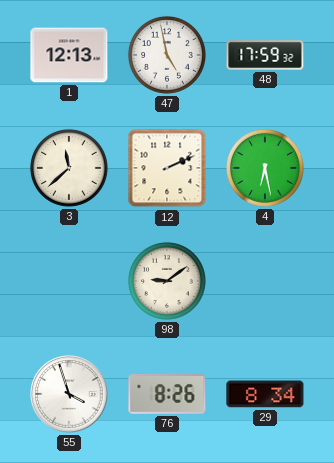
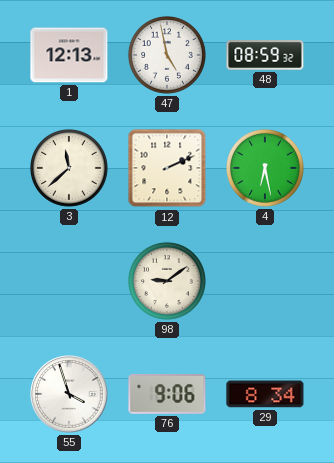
48: 17:59 -> 08:59
76: 8:26 -> 9:06
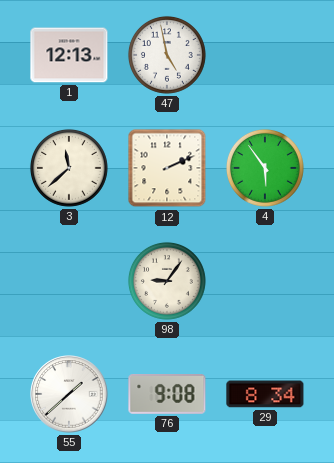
48: 08:59 -> none
4: 6:28 -> 5:54
98: 9:09 -> 9:06
55: 3:57 -> 1:38
76: 9:06 -> 9:08
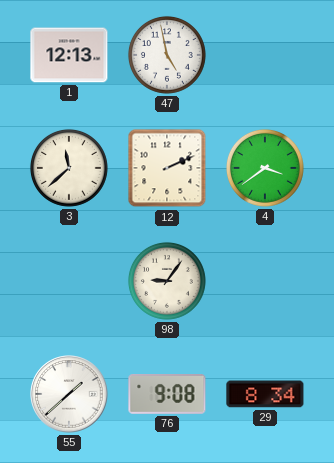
4: 5:54 -> 3:39
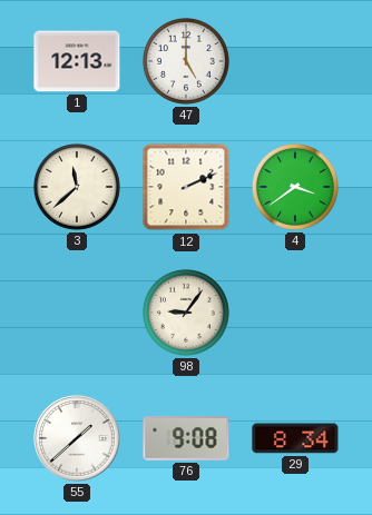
47: 4:58 -> 5:00
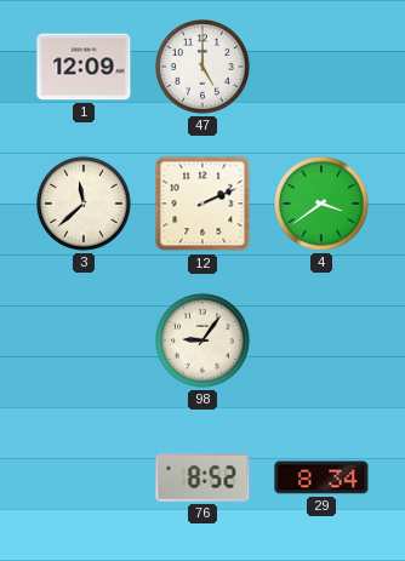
1: 12:13 -> 12:09
55: 1:38 -> none
76: 9:08 -> 8:52
